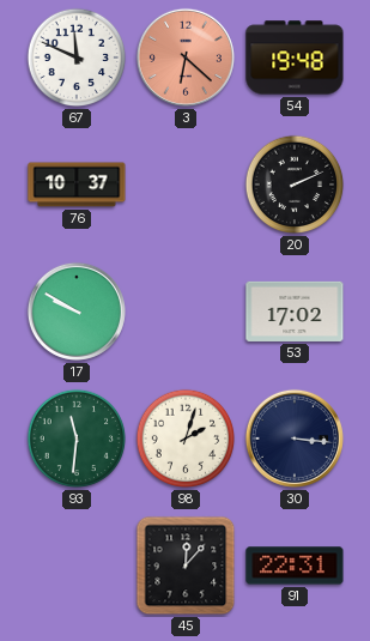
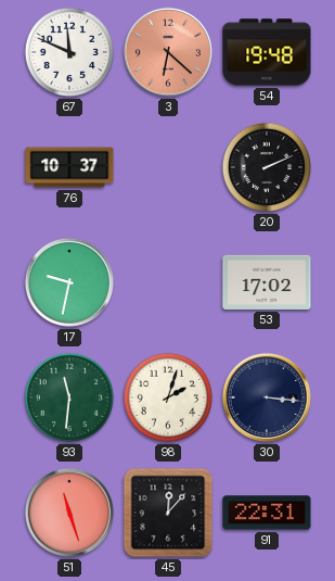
17: 9:50 -> 9:32
51: none -> 11:27
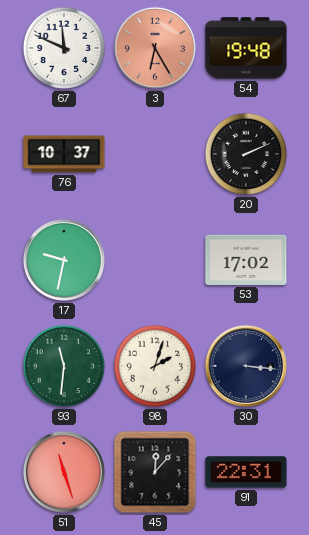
3: 6:22 -> 6:25
